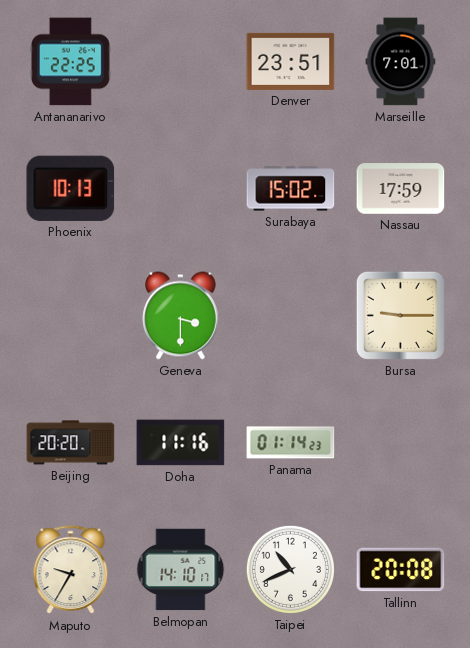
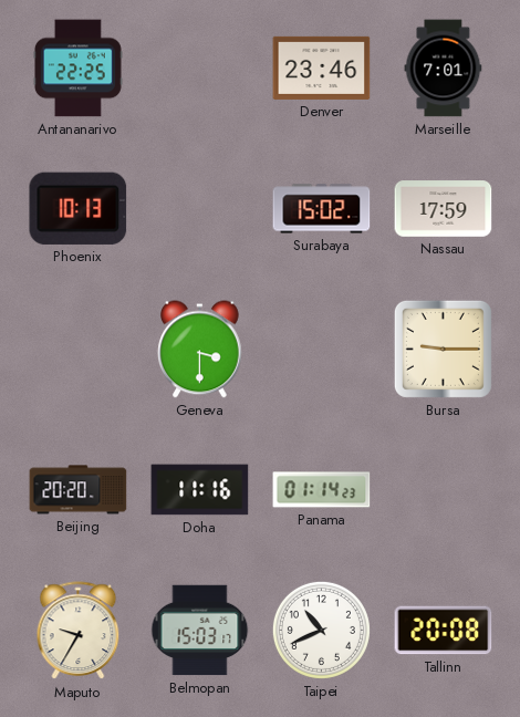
Denver: 23:51 -> 23:46
Belmopan: 14:10 -> 15:03
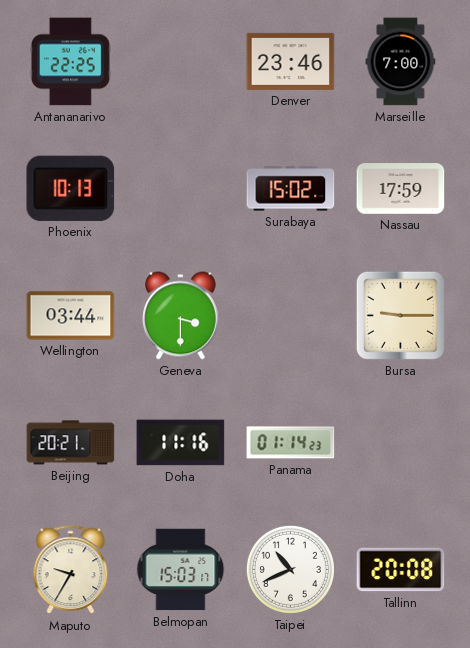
Marseille: 7:01 -> 7:00
Wellington: none -> 03:44
Beijing: 20:20 -> 20:21
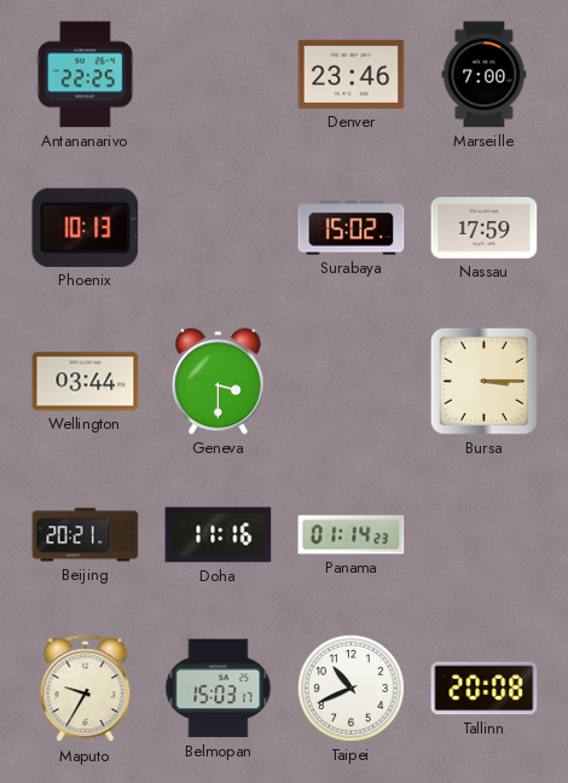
Bursa: 9:15 -> 3:15
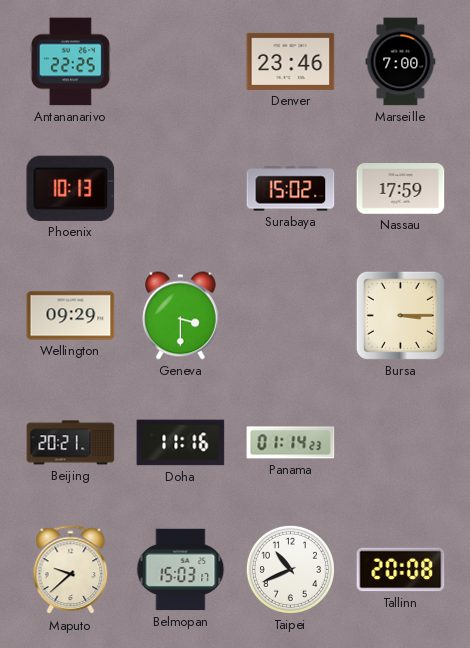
Wellington: 03:44 -> 09:29
Maputo: 9:35 -> 9:38
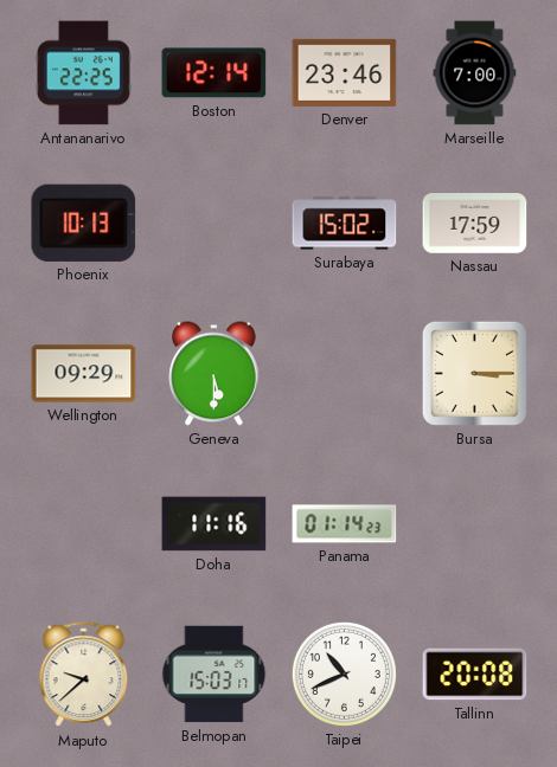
Boston: none -> 12:14
Geneva: 3:30 -> 5:30
Beijing: 20:21 -> none
